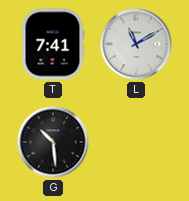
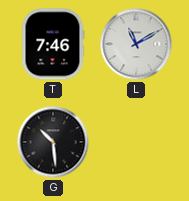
T: 7:41 -> 7:46
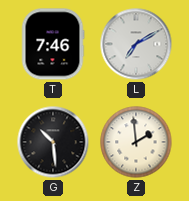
L: 11:10 -> 7:10
Z: none -> 1:59
